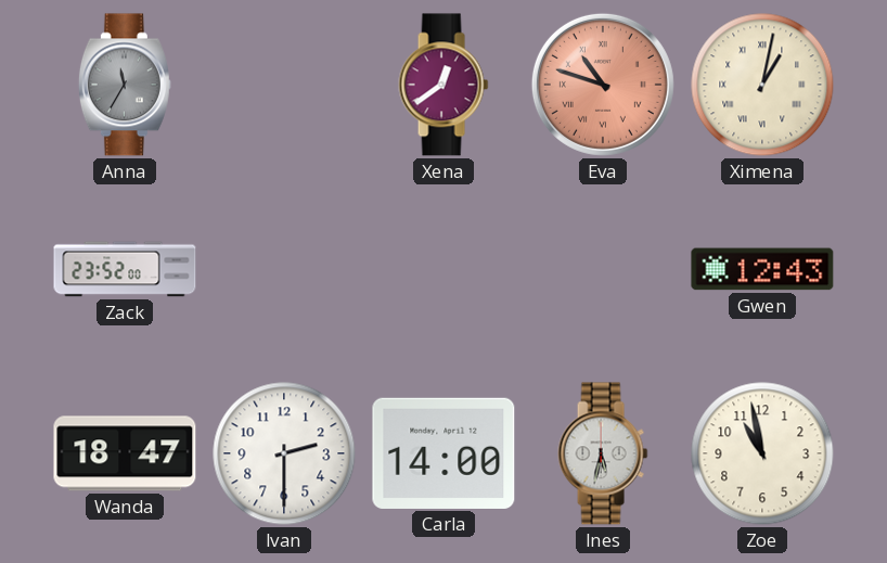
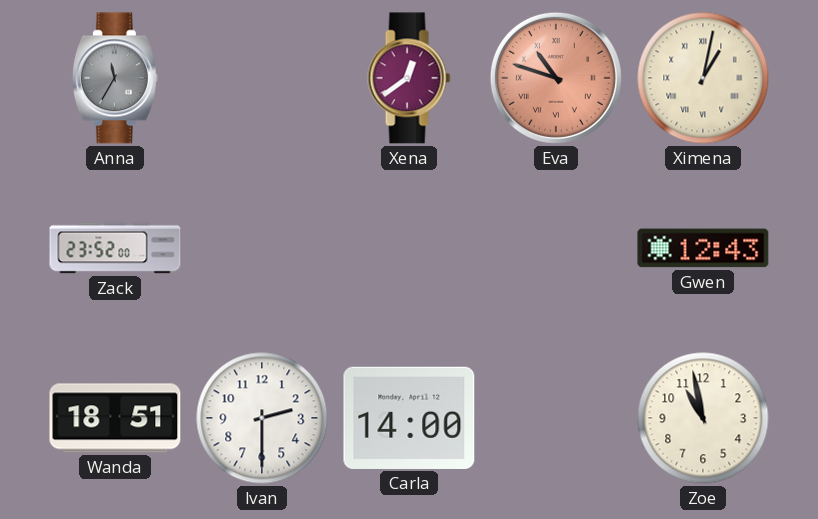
Wanda: 18:47 -> 18:51
Ines: 5:32 -> none
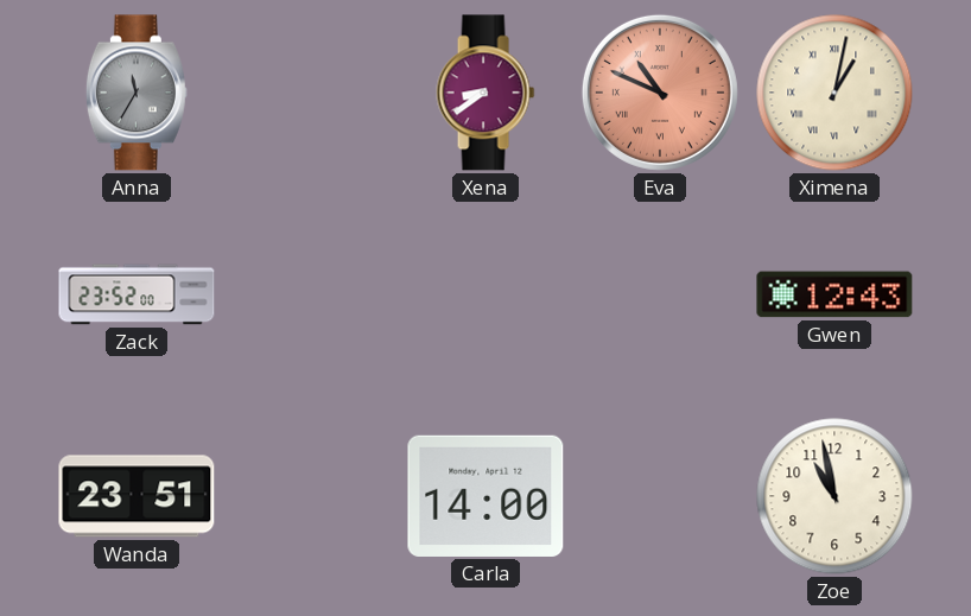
Xena: 12:39 -> 8:39
Eva: 10:48 -> 10:49
Wanda: 18:51 -> 23:51
Ivan: 2:30 -> none
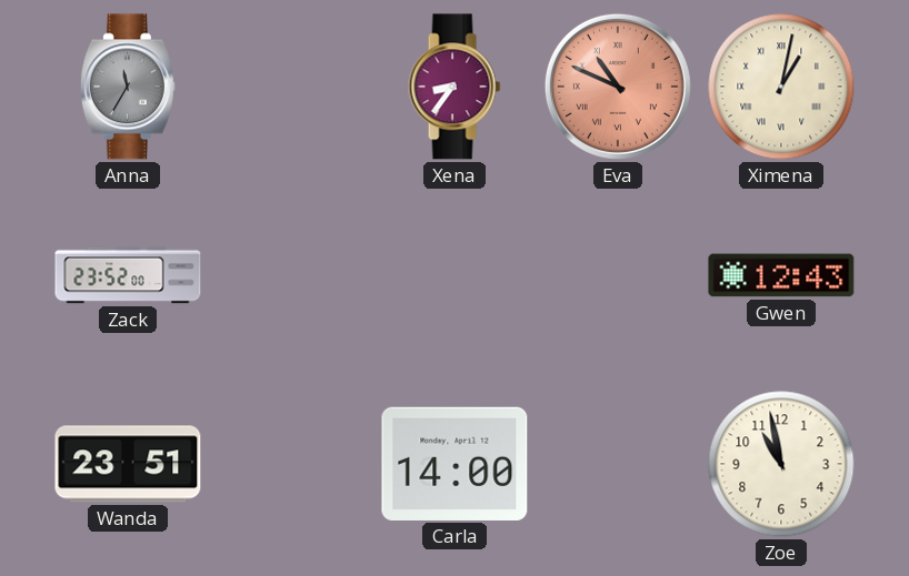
Xena: 8:39 -> 8:36
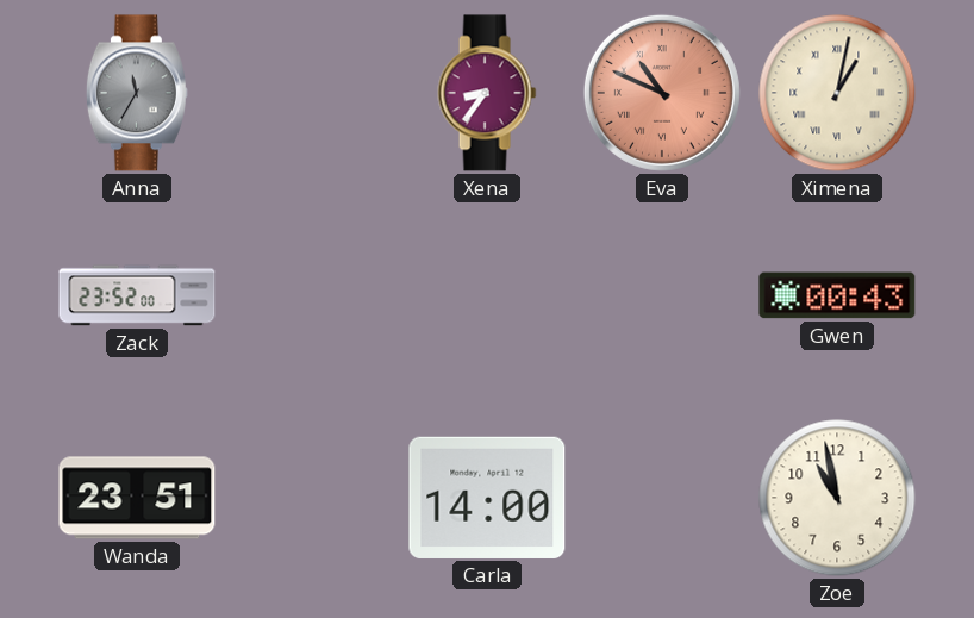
Gwen: 12:43 -> 00:43
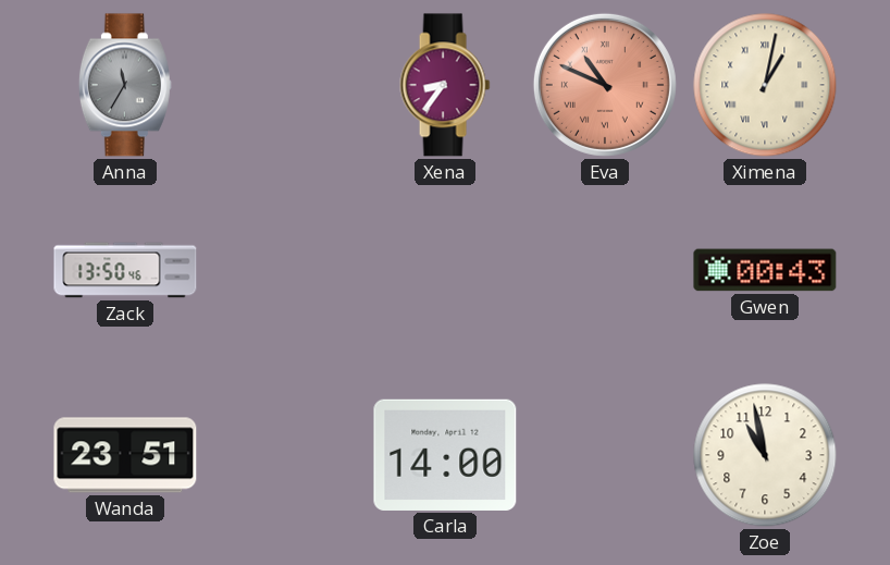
Zack: 23:52 -> 13:50
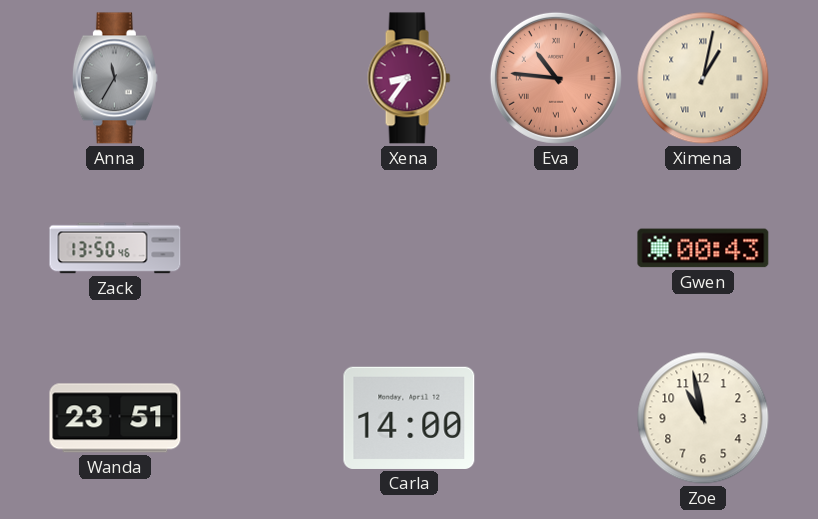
Eva: 10:49 -> 10:46
